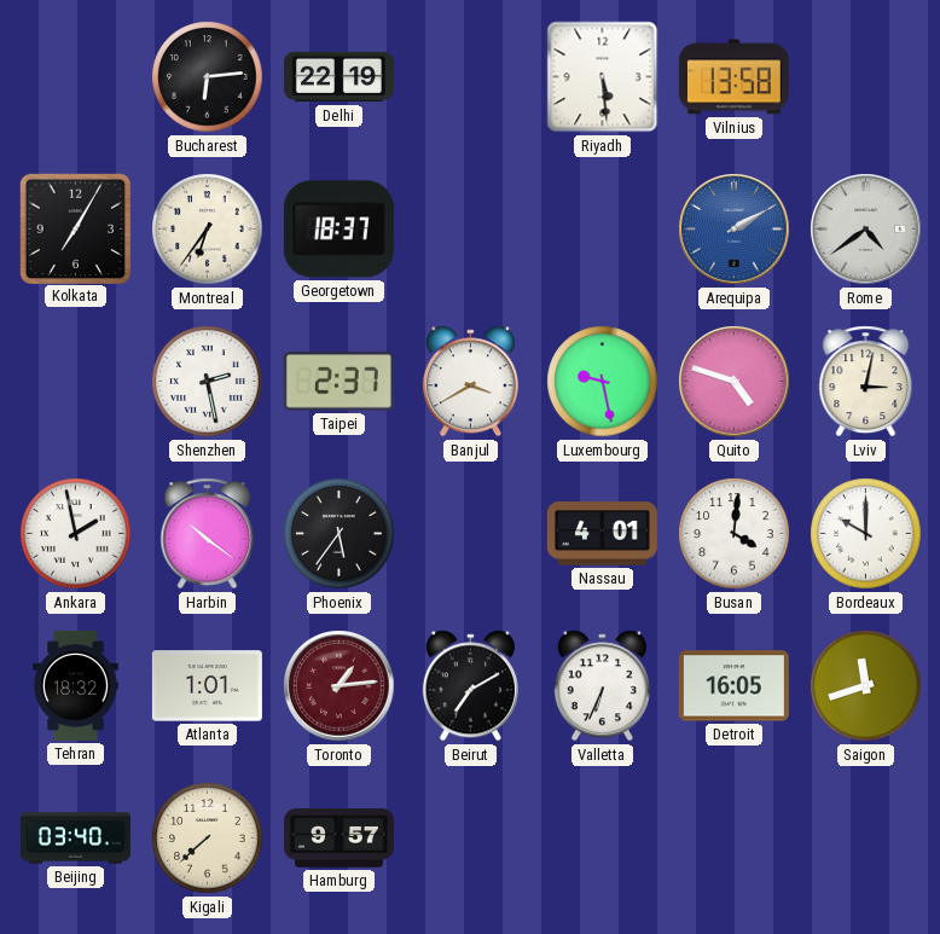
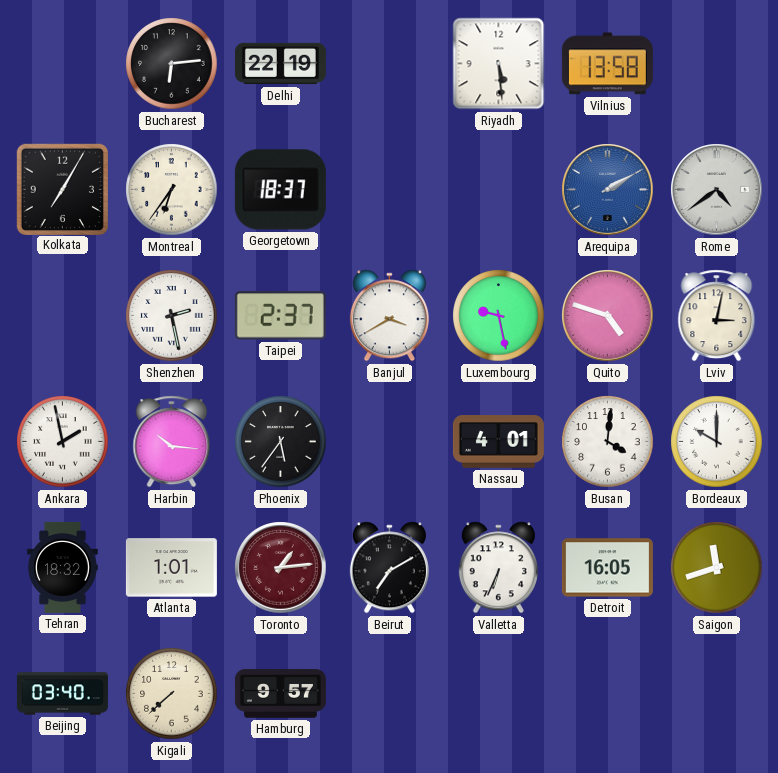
Harbin: 10:21 -> 10:16
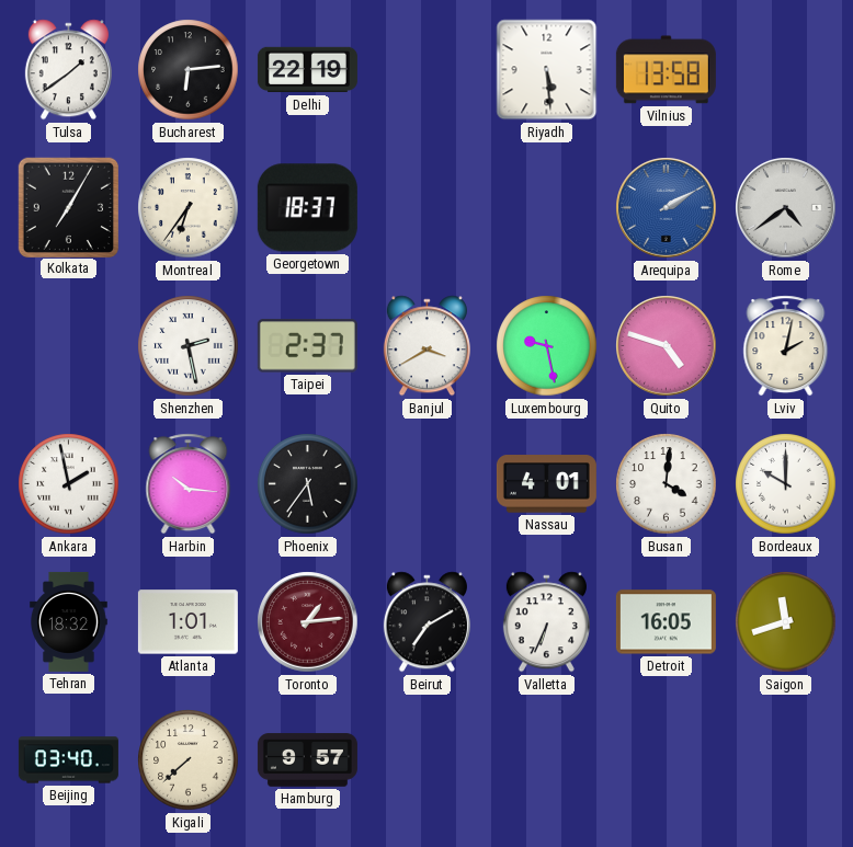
Tulsa: none -> 1:39
Lviv: 3:02 -> 2:02
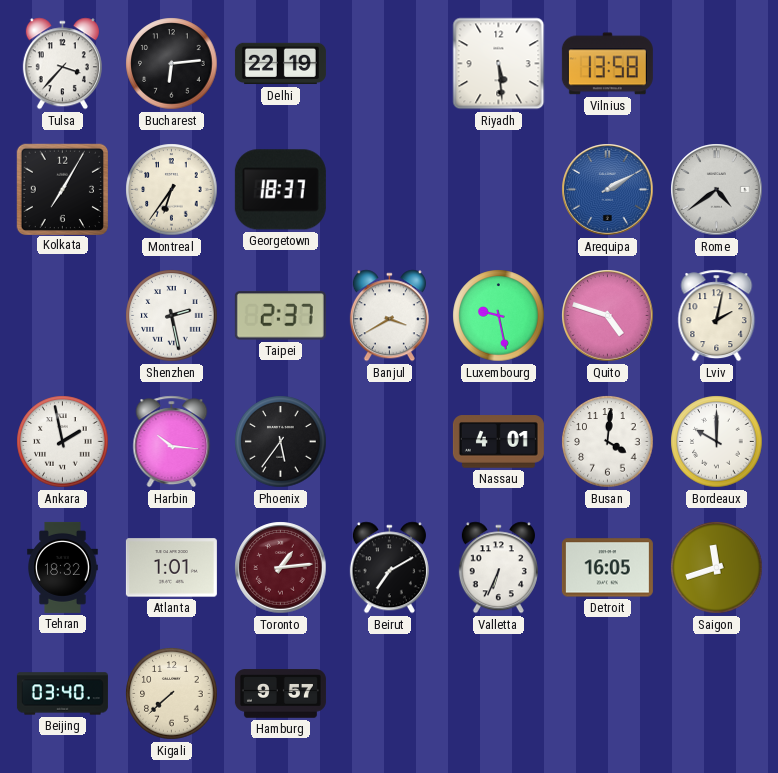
Tulsa: 1:39 -> 3:37
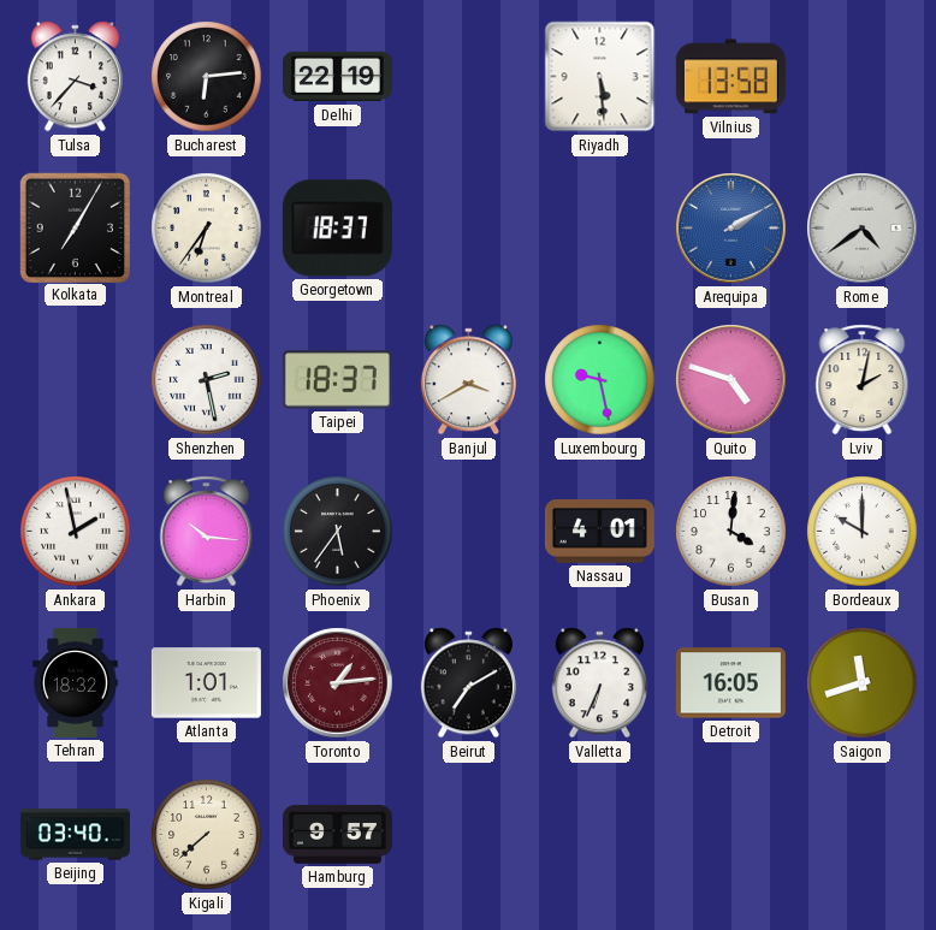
Taipei: 2:37 -> 18:37
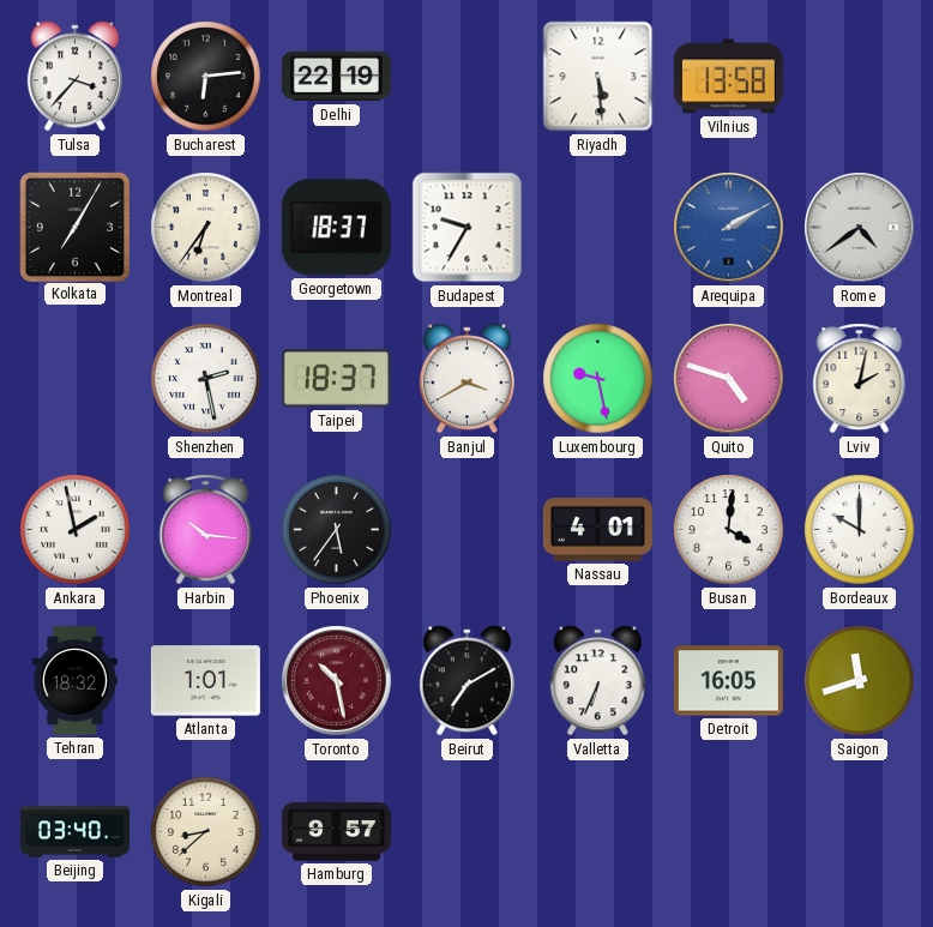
Budapest: none -> 9:35
Toronto: 1:14 -> 10:28
Kigali: 7:38 -> 8:38
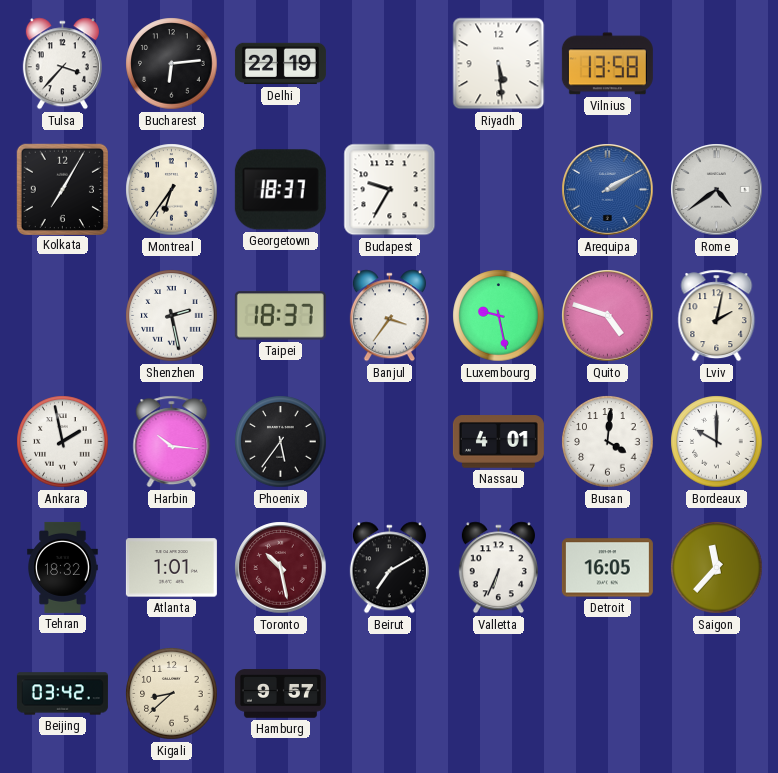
Banjul: 3:40 -> 3:36
Saigon: 11:42 -> 11:37
Beijing: 03:40 -> 03:42
